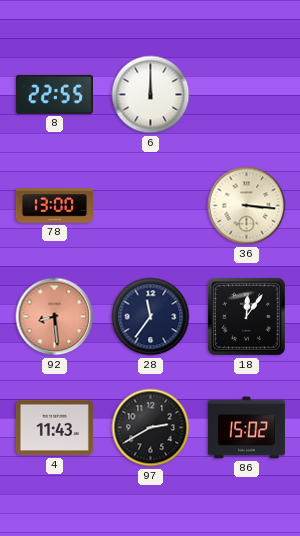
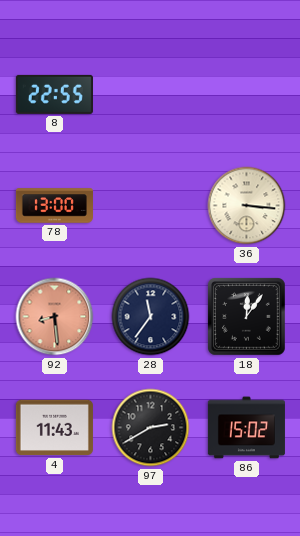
6: 12:00 -> none
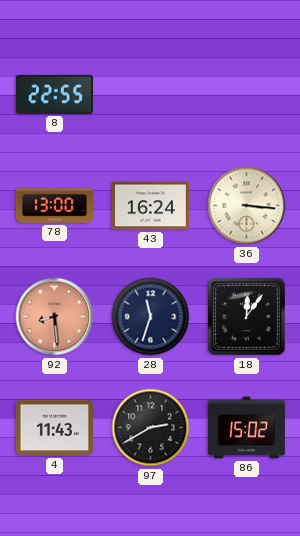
43: none -> 16:24
28: 11:36 -> 11:33
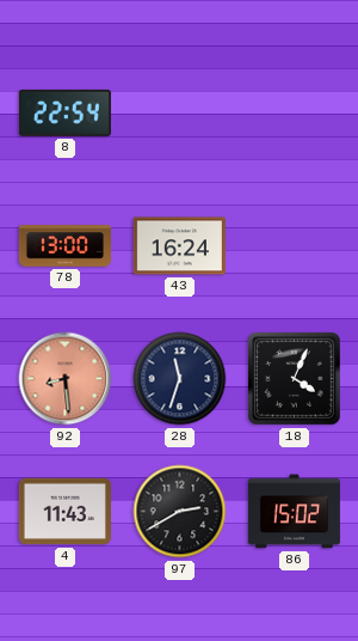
8: 22:55 -> 22:54
36: 3:16 -> none
18: 12:06 -> 4:04
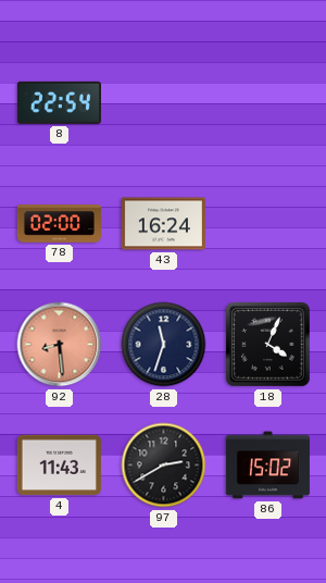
78: 13:00 -> 02:00
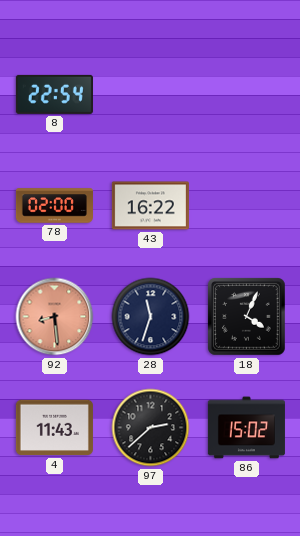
43: 16:24 -> 16:22
97: 2:40 -> 2:38
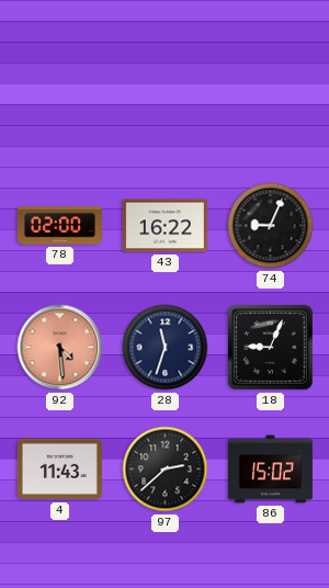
8: 22:54 -> none
74: none -> 9:04
92: 8:29 -> 4:29
18: 4:04 -> 9:04
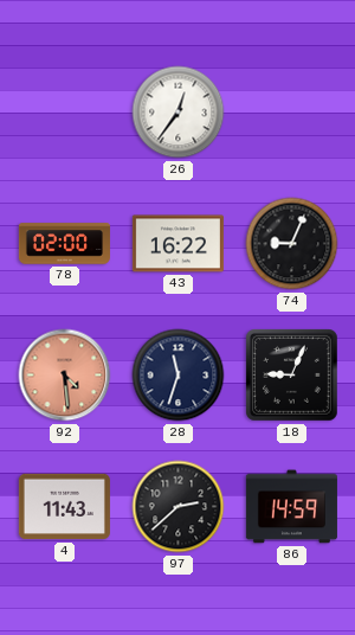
26: none -> 12:36
86: 15:02 -> 14:59
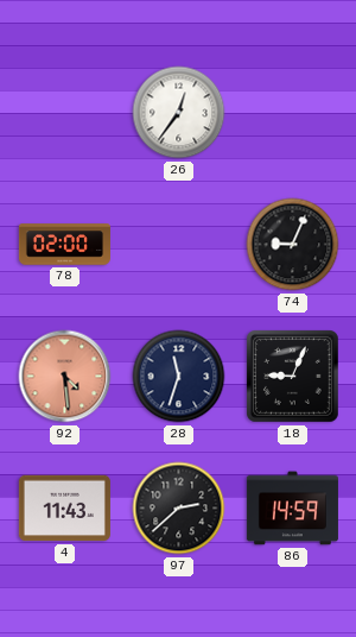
43: 16:22 -> none
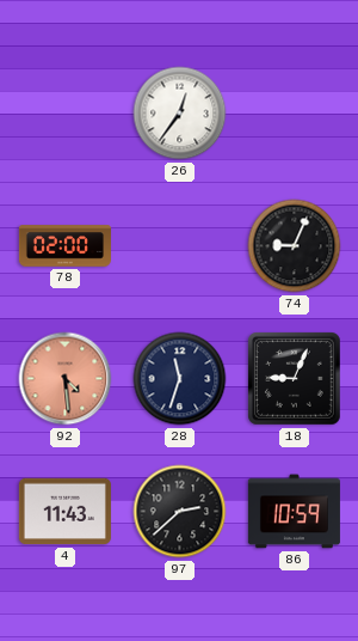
86: 14:59 -> 10:59
